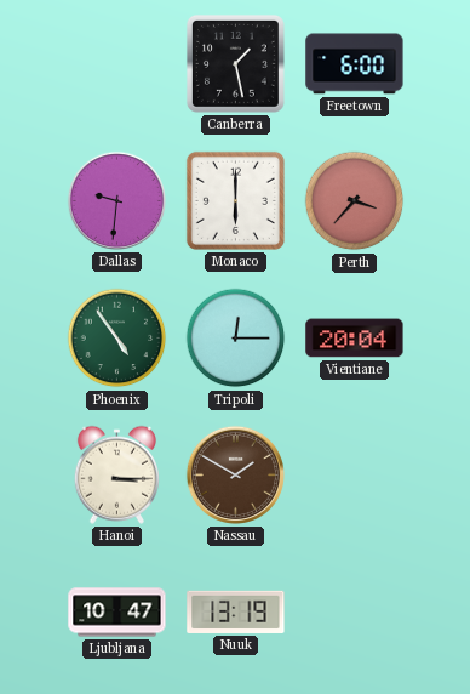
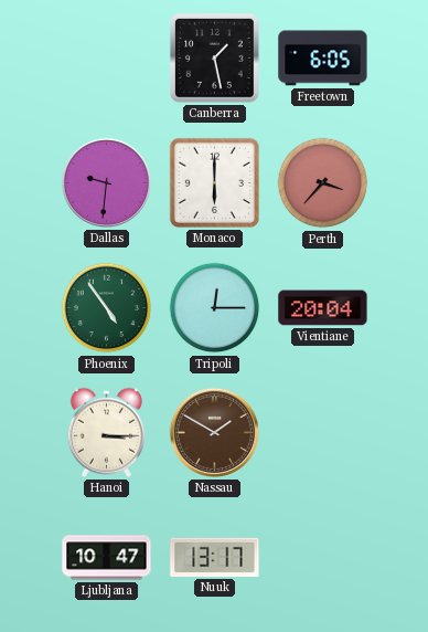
Freetown: 6:00 -> 6:05
Nuuk: 13:19 -> 13:17
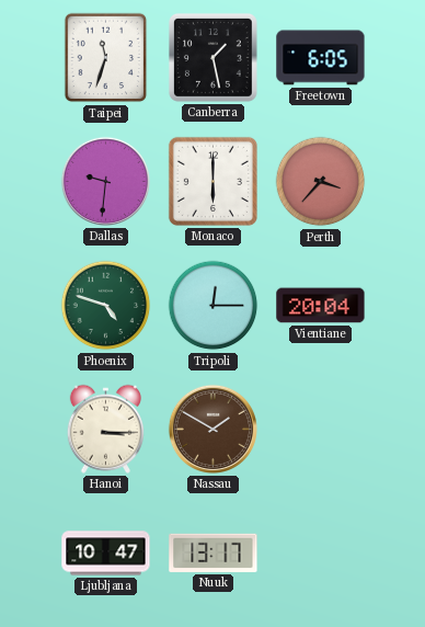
Taipei: none -> 11:33
Phoenix: 4:54 -> 4:48
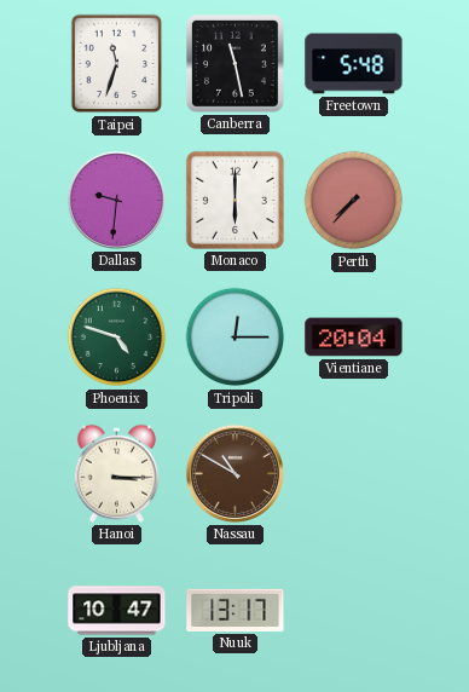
Canberra: 1:28 -> 11:28
Freetown: 6:05 -> 5:48
Perth: 3:37 -> 7:37
Nassau: 1:50 -> 10:50
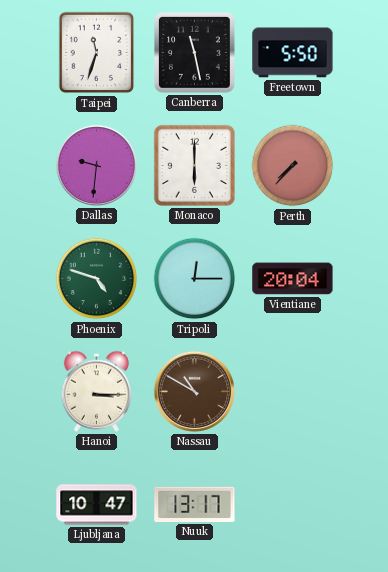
Freetown: 5:48 -> 5:50
